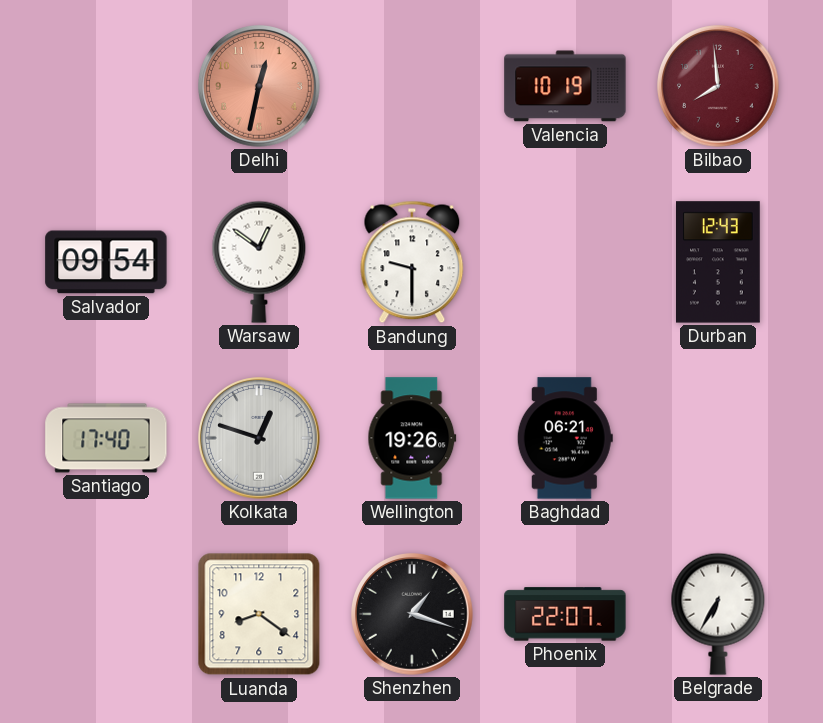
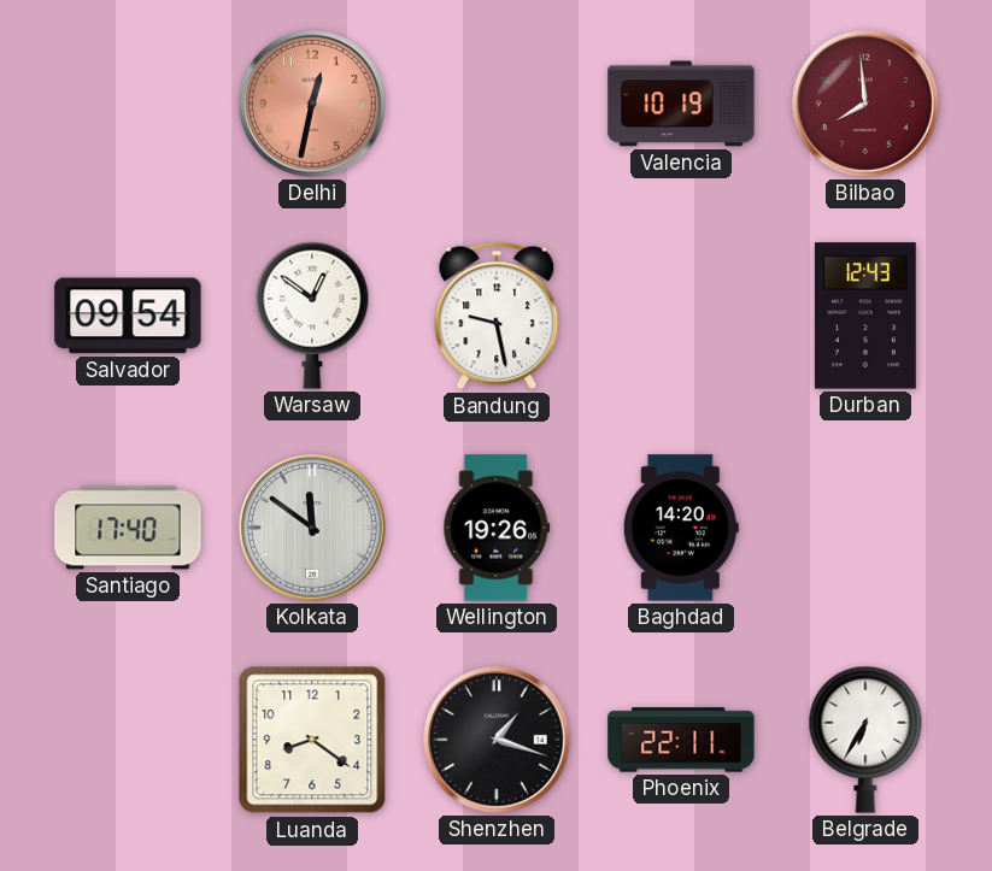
Bandung: 9:30 -> 9:28
Kolkata: 12:48 -> 11:51
Baghdad: 06:21 -> 14:20
Phoenix: 22:07 -> 22:11
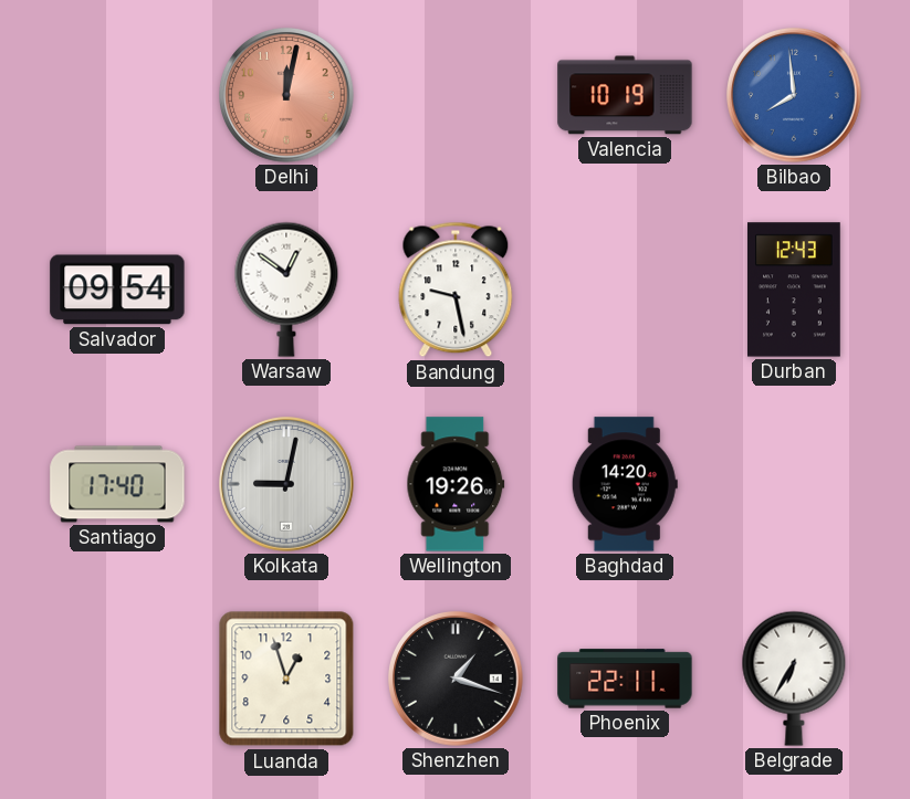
Delhi: 12:32 -> 12:02
Bilbao dial: burgundy -> blue
Kolkata: 11:51 -> 9:02
Luanda: 8:21 -> 12:57
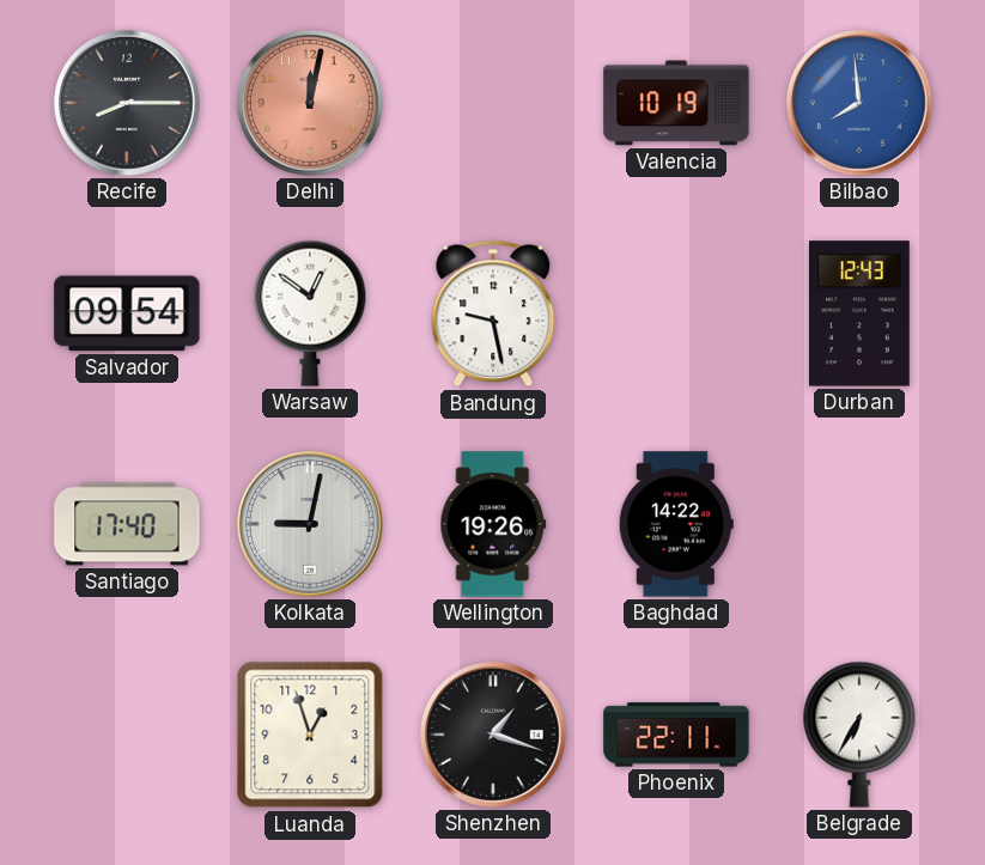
Recife: none -> 8:15
Baghdad: 14:20 -> 14:22
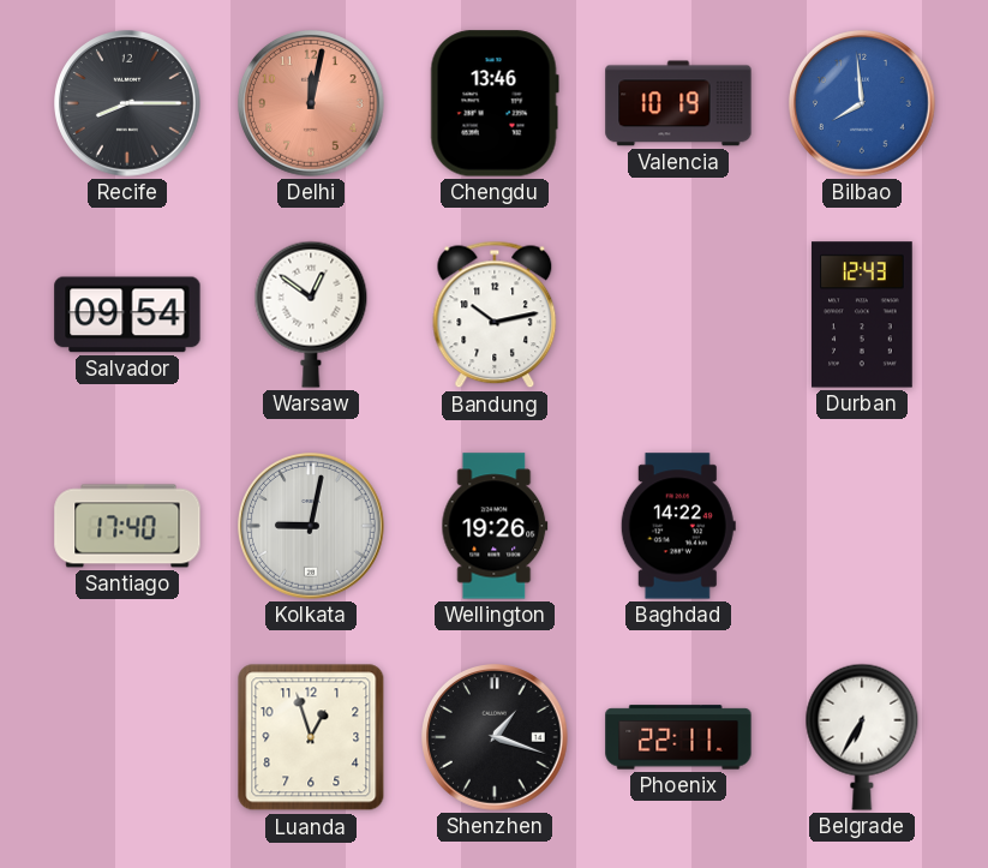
Chengdu: none -> 13:46
Bandung: 9:28 -> 10:13
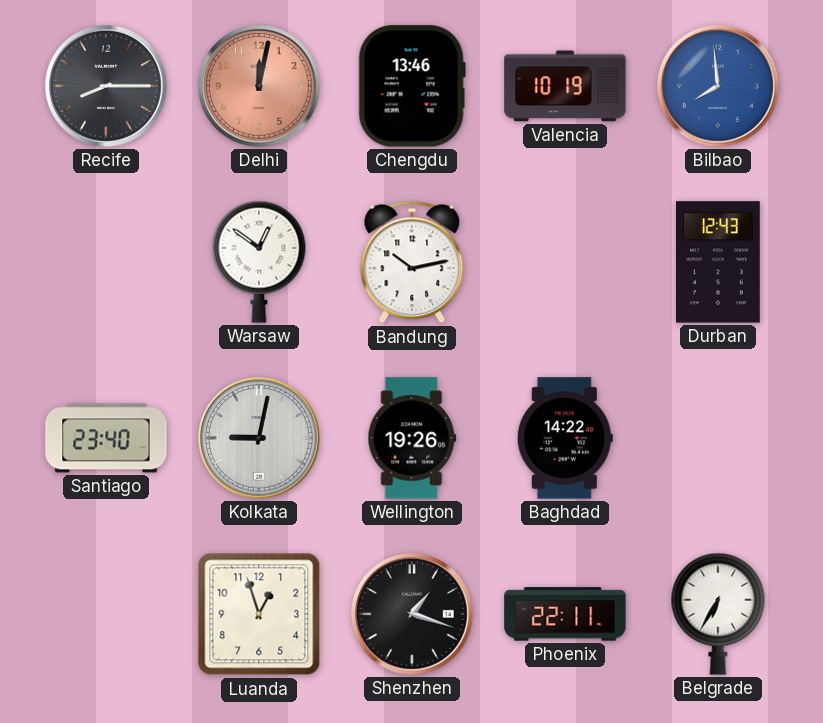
Salvador: 09:54 -> none
Santiago: 17:40 -> 23:40
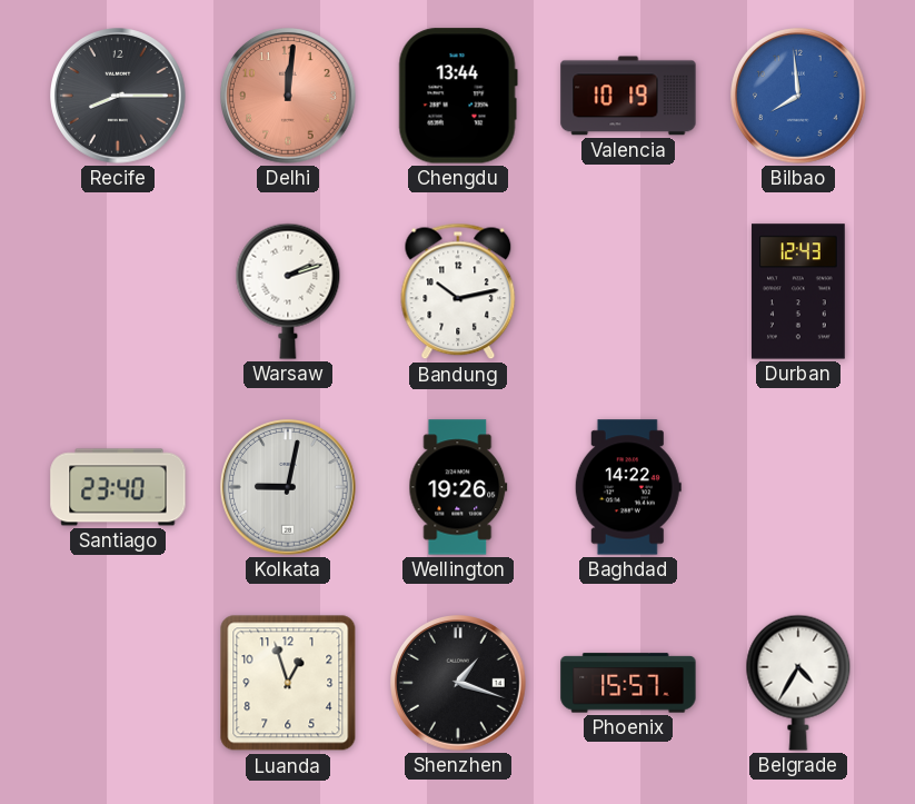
Delhi: 12:02 -> 12:01
Chengdu: 13:46 -> 13:44
Warsaw: 12:51 -> 2:12
Phoenix: 22:11 -> 15:57
Belgrade: 6:35 -> 4:35
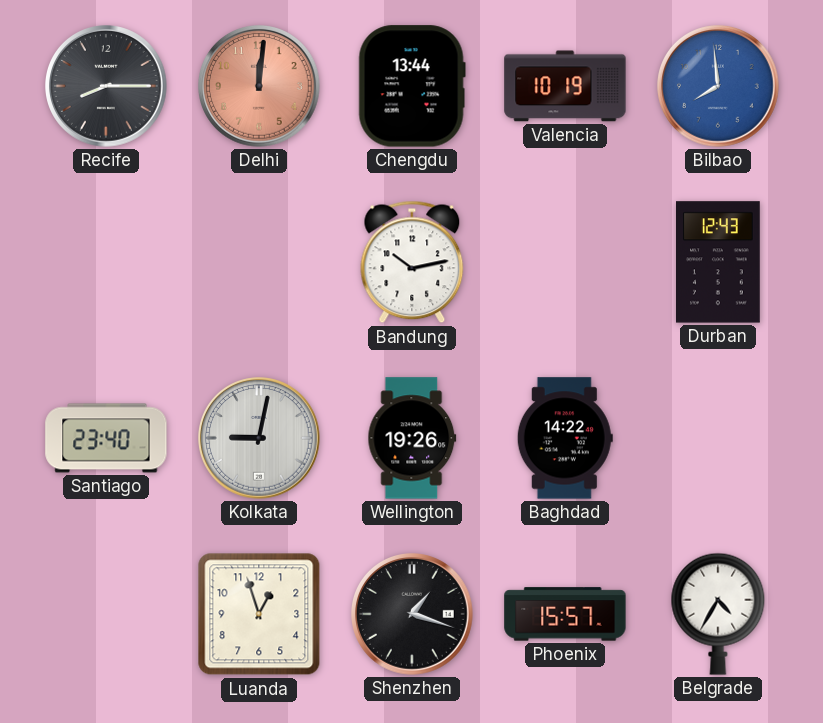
Warsaw: 2:12 -> none
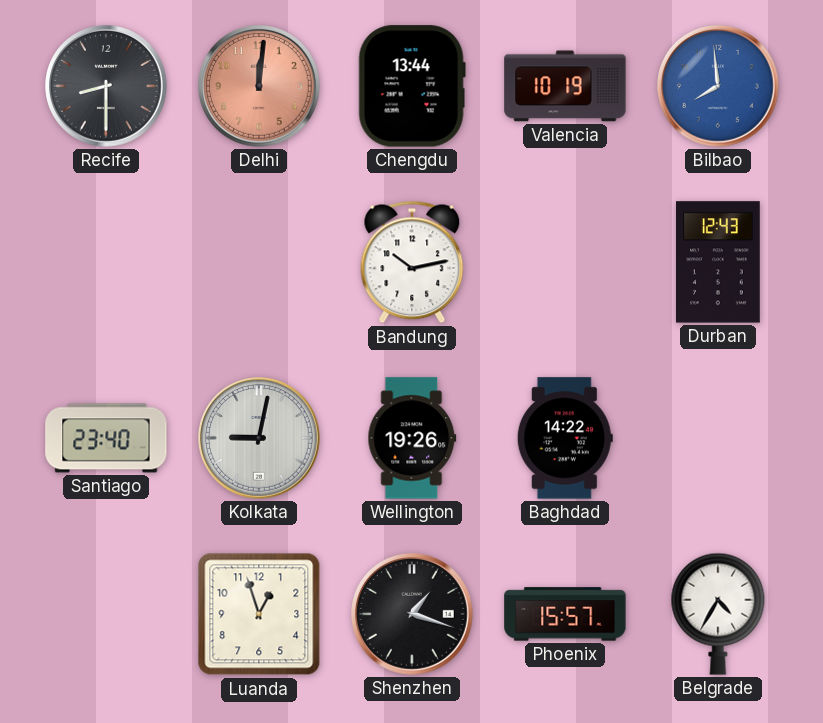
Recife: 8:15 -> 8:30
